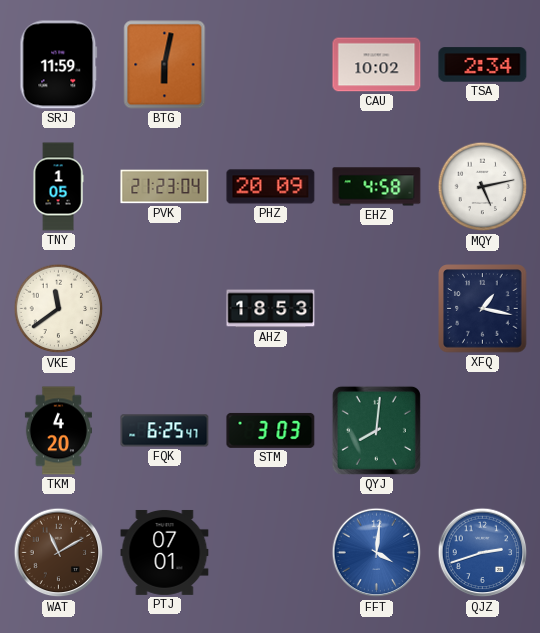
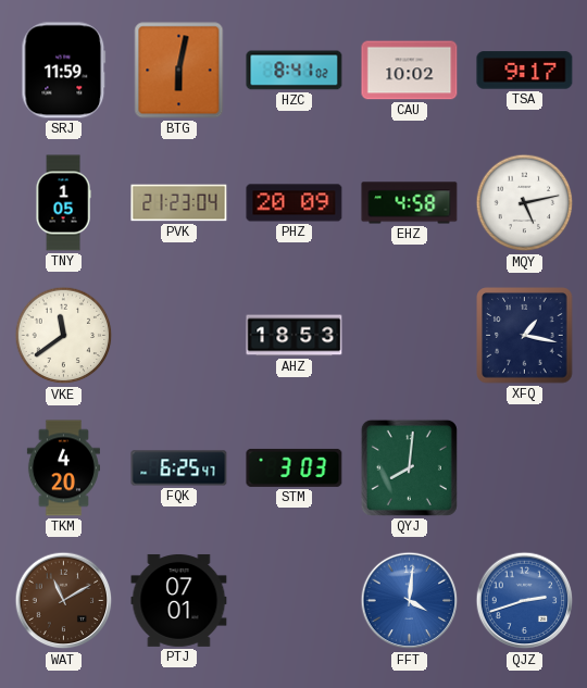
HZC: none -> 8:41
TSA: 2:34 -> 9:17
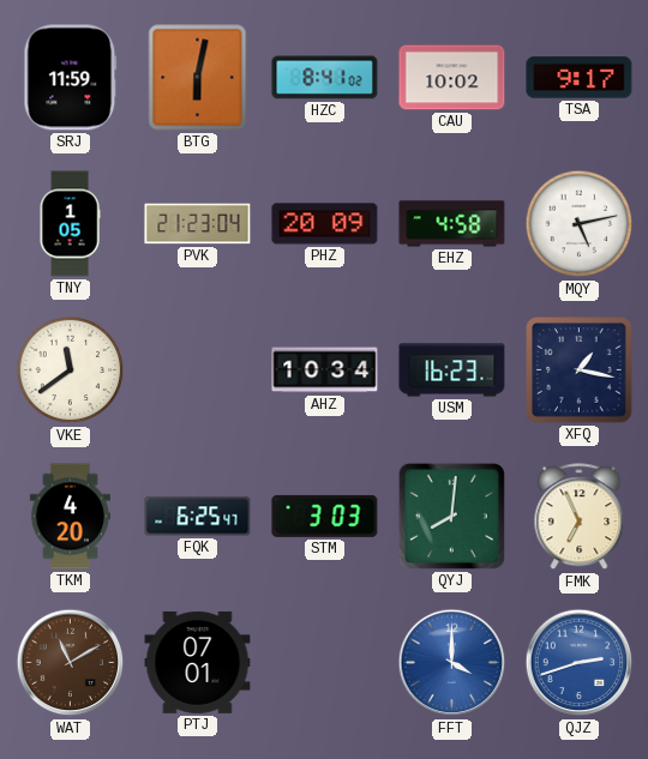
AHZ: 18:53 -> 10:34
USM: none -> 16:23
FMK: none -> 6:56
FFT: 4:01 -> 4:00
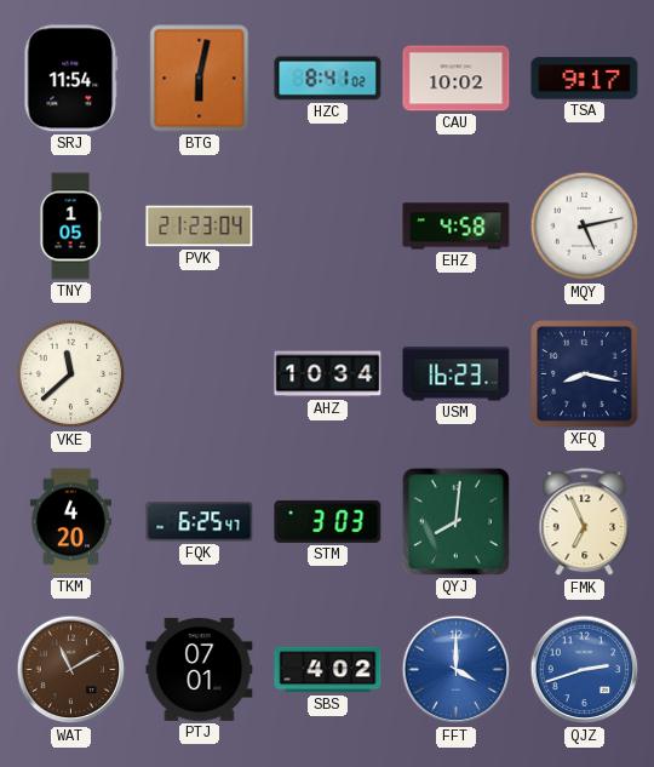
SRJ: 11:59 -> 11:54
PHZ: 20:09 -> none
VKE: 11:39 -> 11:38
XFQ: 1:17 -> 8:17
SBS: none -> 4:02
